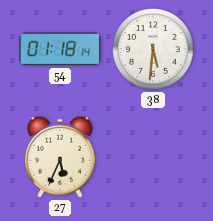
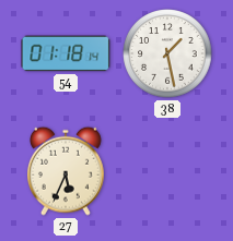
38: 5:31 -> 1:28
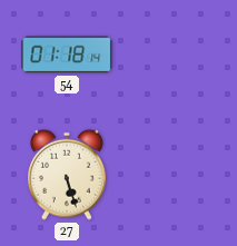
38: 1:28 -> none
27: 5:34 -> 5:27
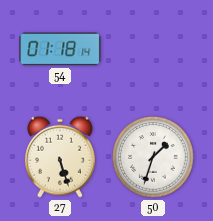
50: none -> 1:33
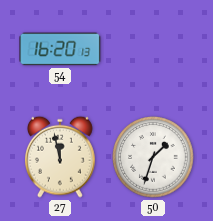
54: 01:18 -> 16:20
27: 5:27 -> 11:58
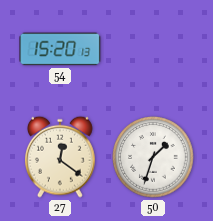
54: 16:20 -> 15:20
27: 11:58 -> 12:21
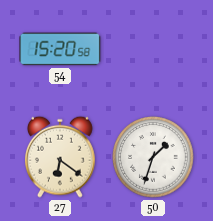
54: 15:20:13 -> 15:20:58
27: 12:21 -> 6:21
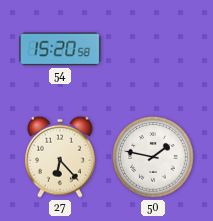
27: 6:21 -> 6:23
50: 1:33 -> 1:47
